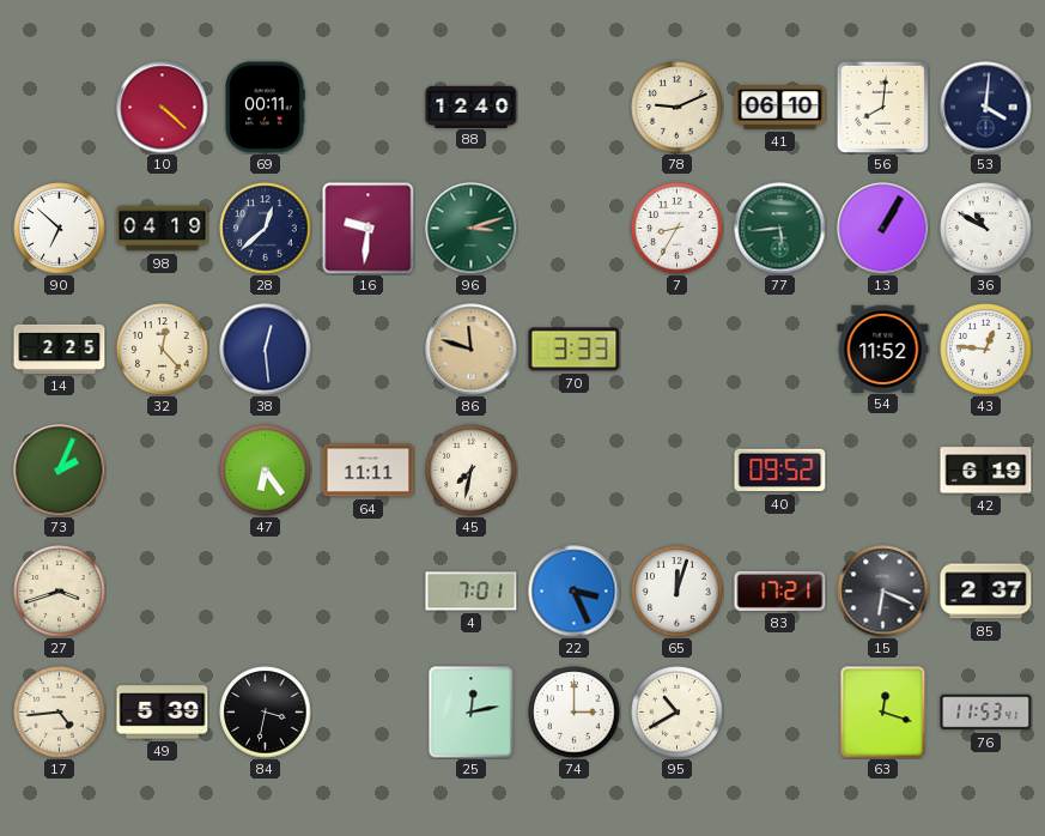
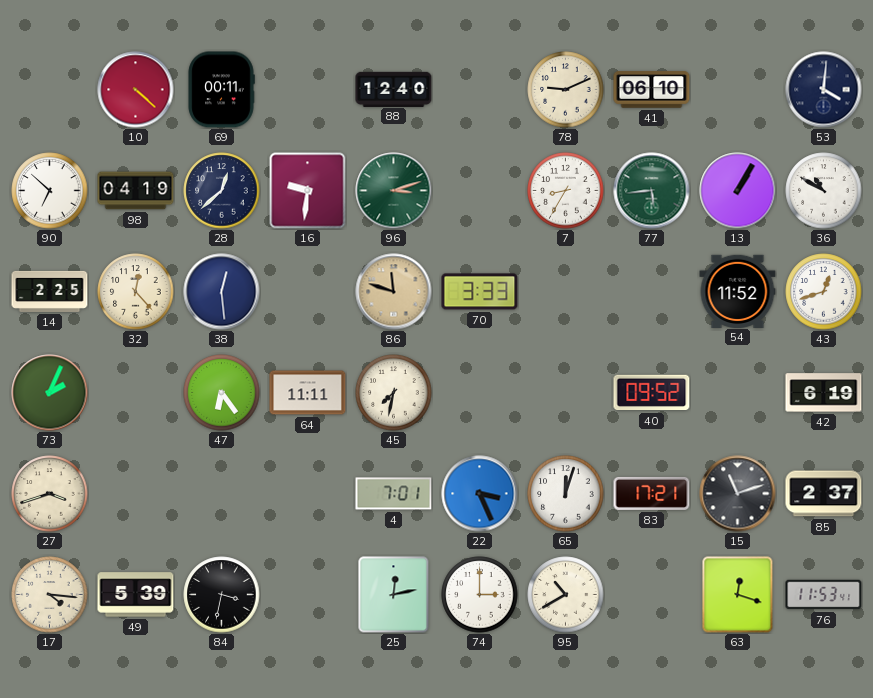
56: 8:01 -> none
43: 12:46 -> 12:42
15: 6:19 -> 11:12
17: 4:44 -> 4:16
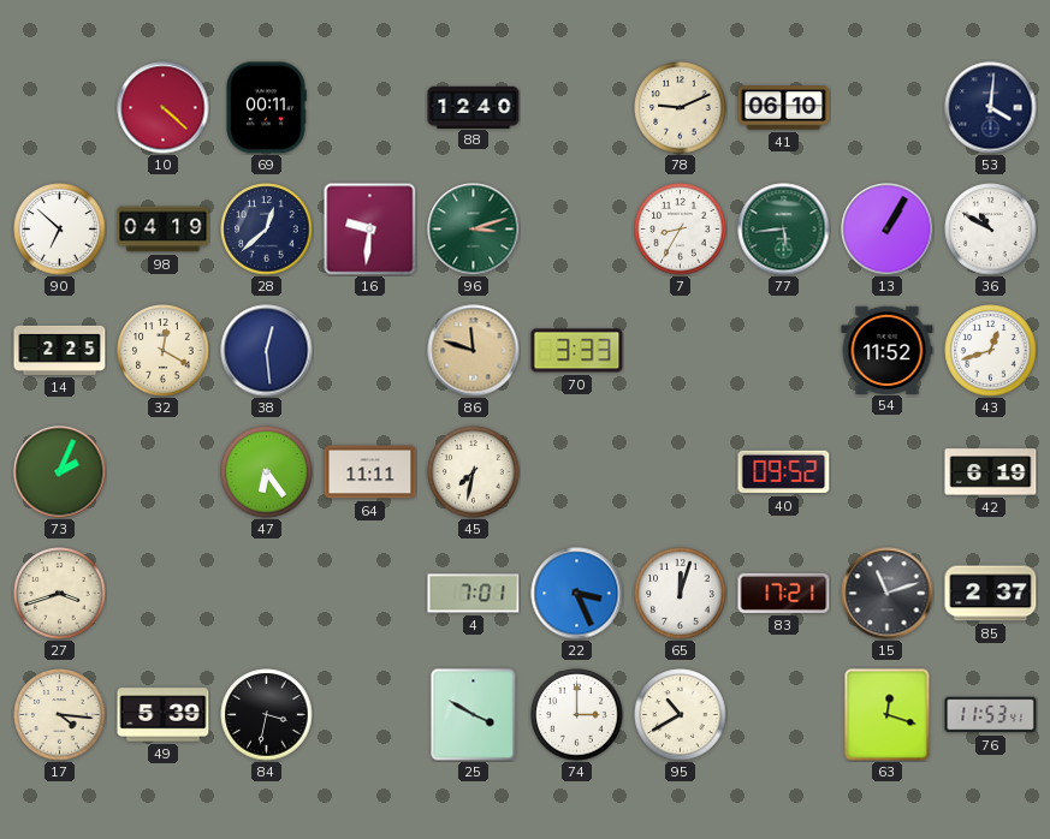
32: 12:23 -> 12:20
25: 12:13 -> 3:50
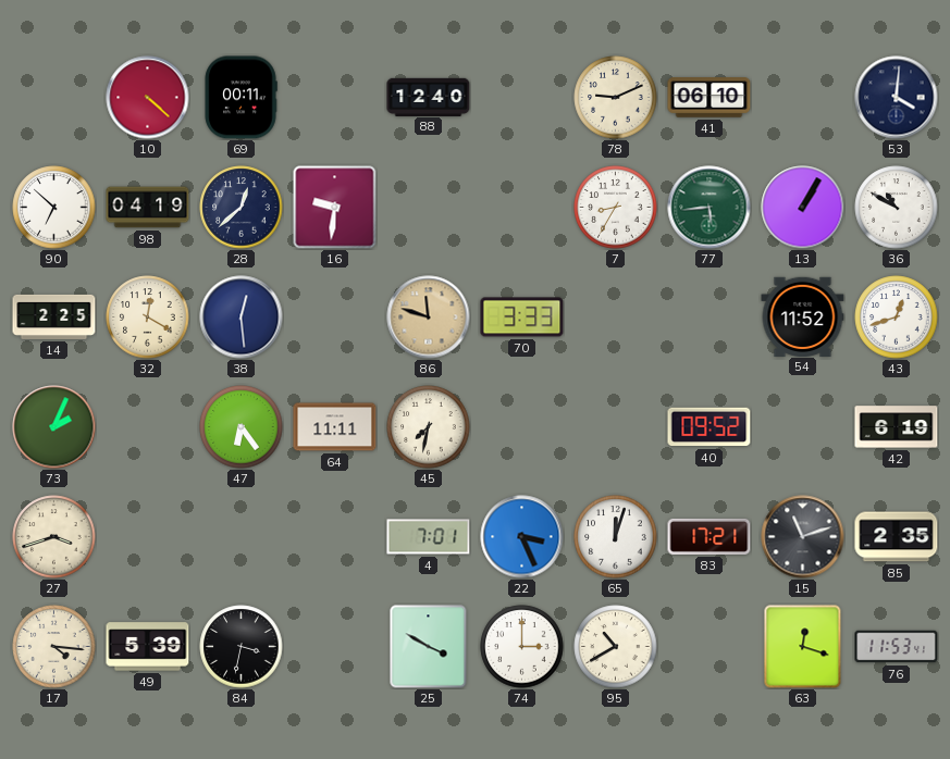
96: 3:12 -> none
85: 2:37 -> 2:35
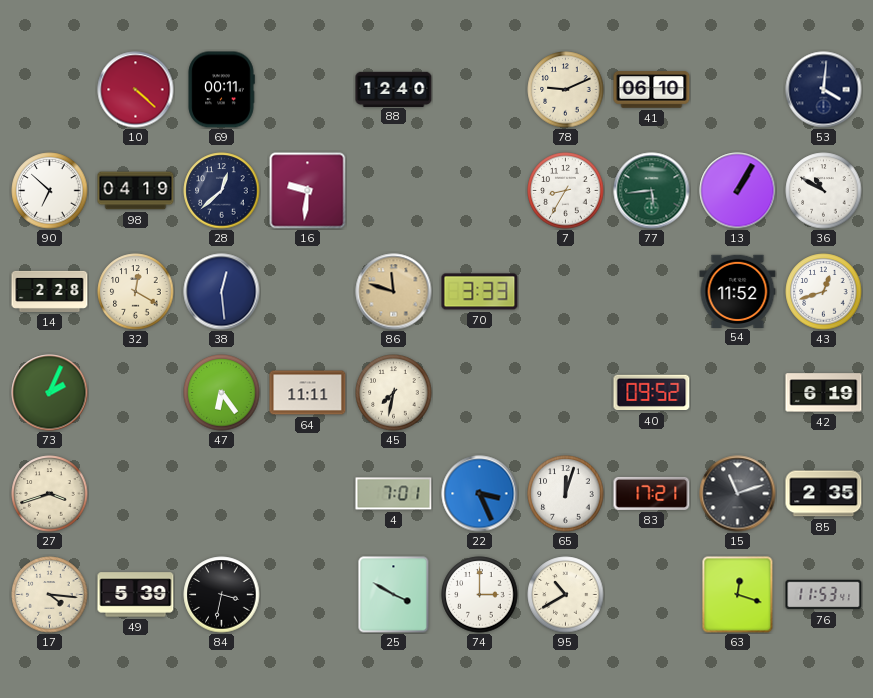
14: 2:25 -> 2:28
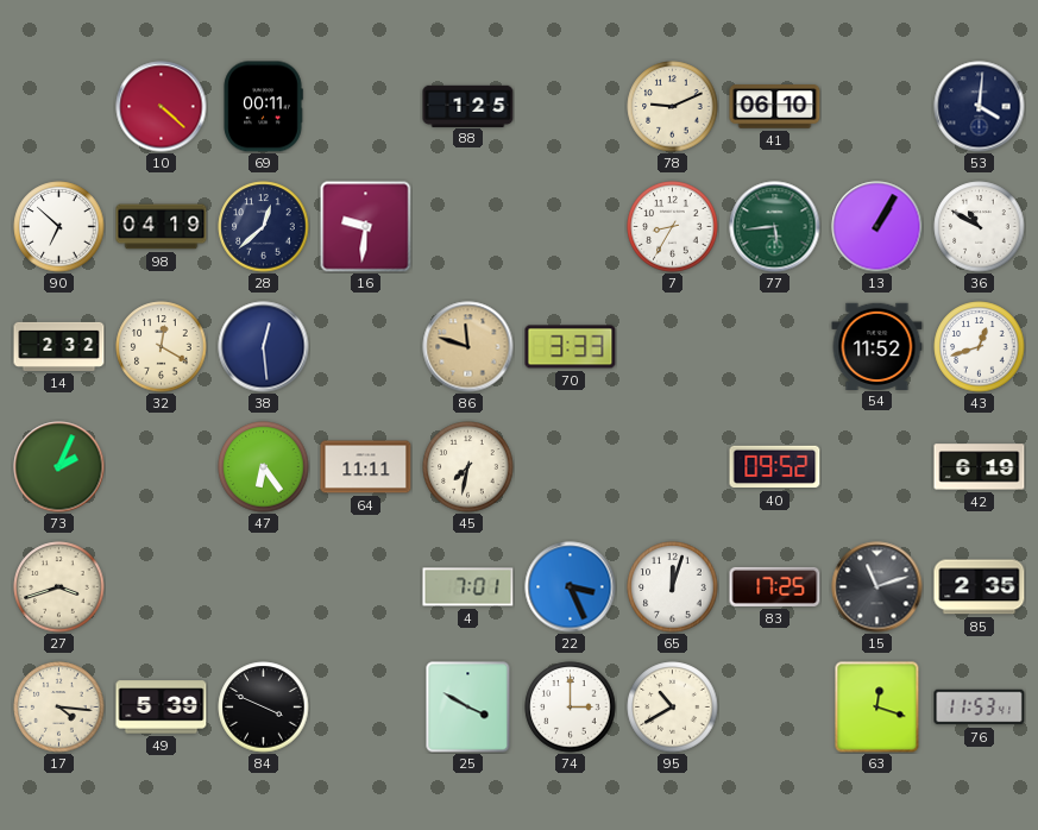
88: 12:40 -> 1:25
14: 2:28 -> 2:32
83: 17:21 -> 17:25
84: 3:32 -> 3:49
